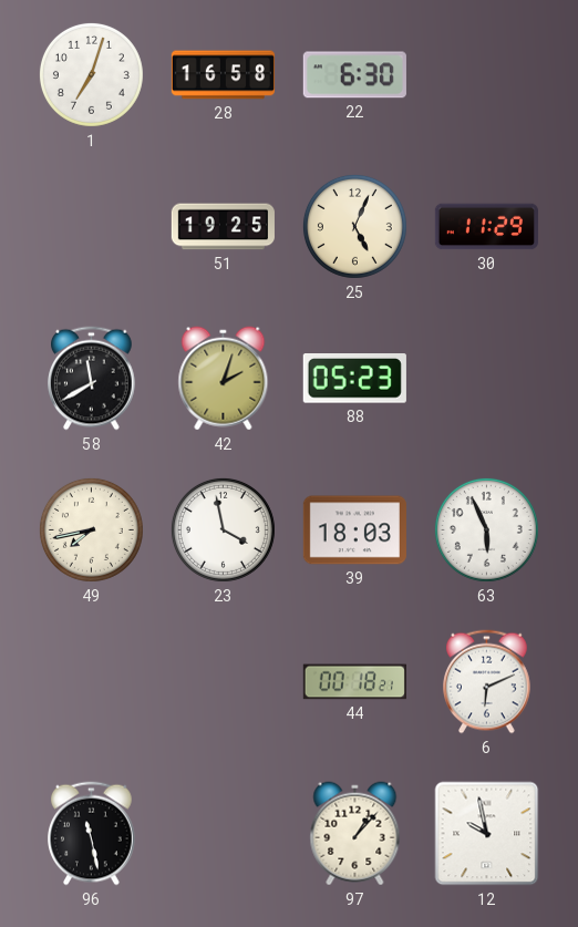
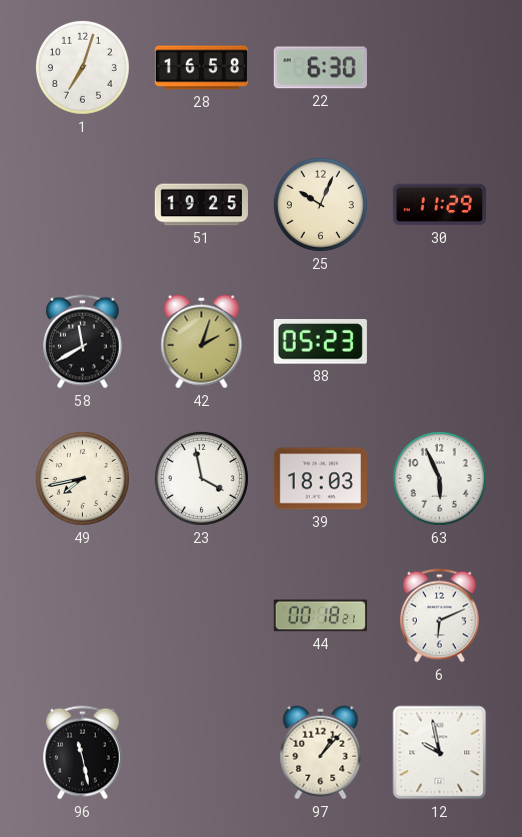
25: 5:04 -> 10:04
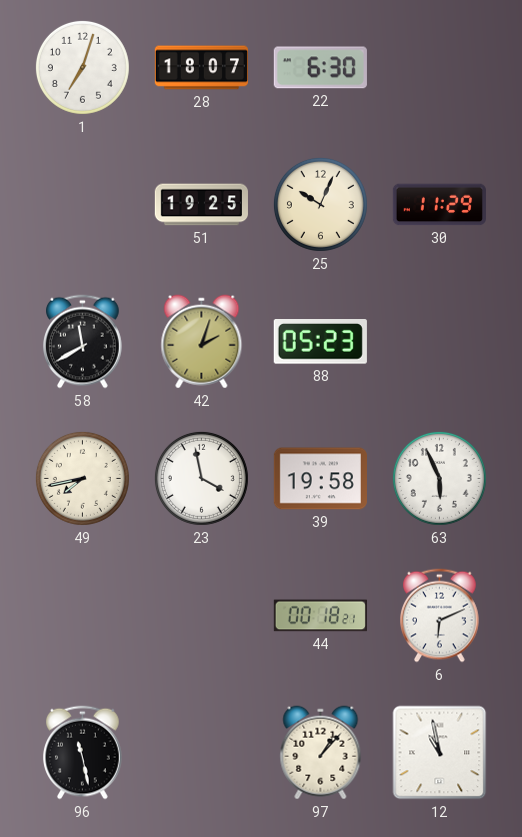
28: 16:58 -> 18:07
39: 18:03 -> 19:58
12: 9:58 -> 10:58
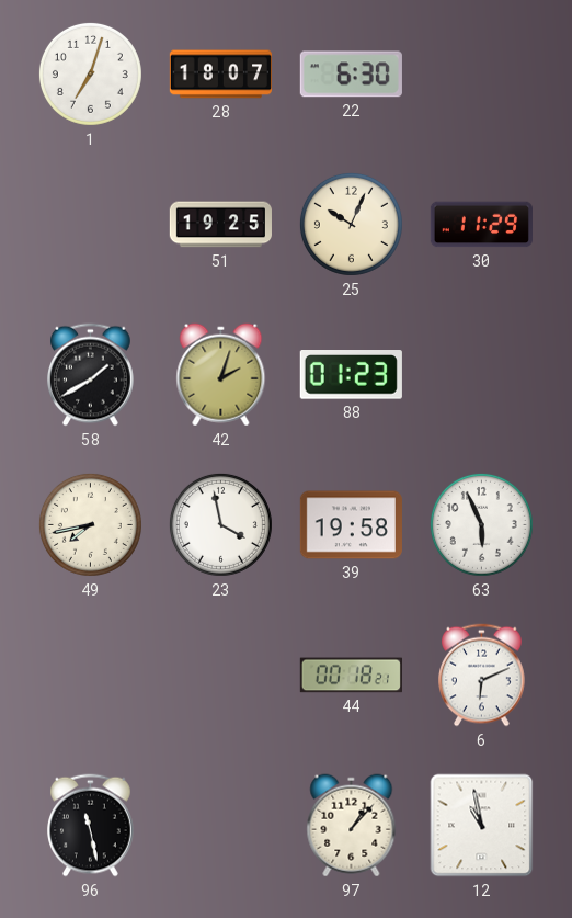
58: 11:40 -> 1:40
88: 05:23 -> 01:23
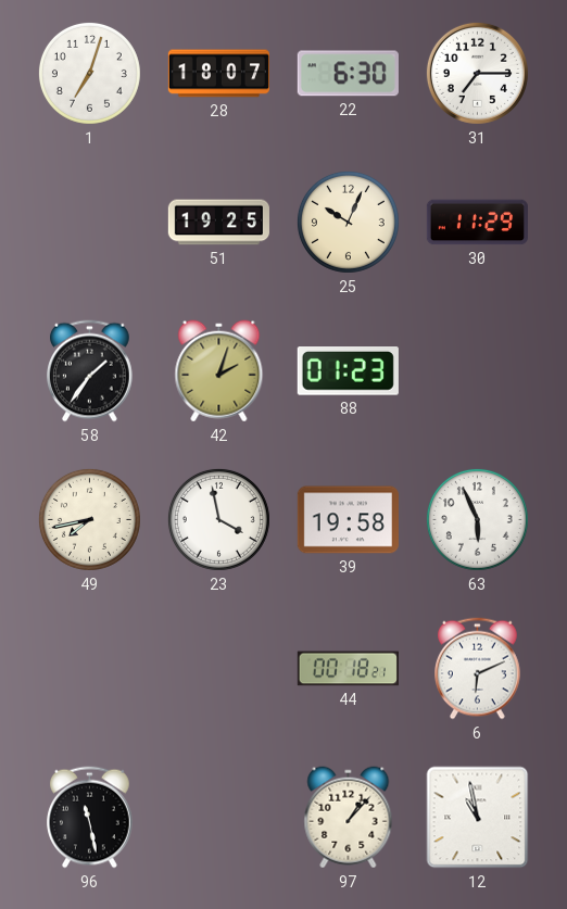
31: none -> 7:15
58: 1:40 -> 1:36
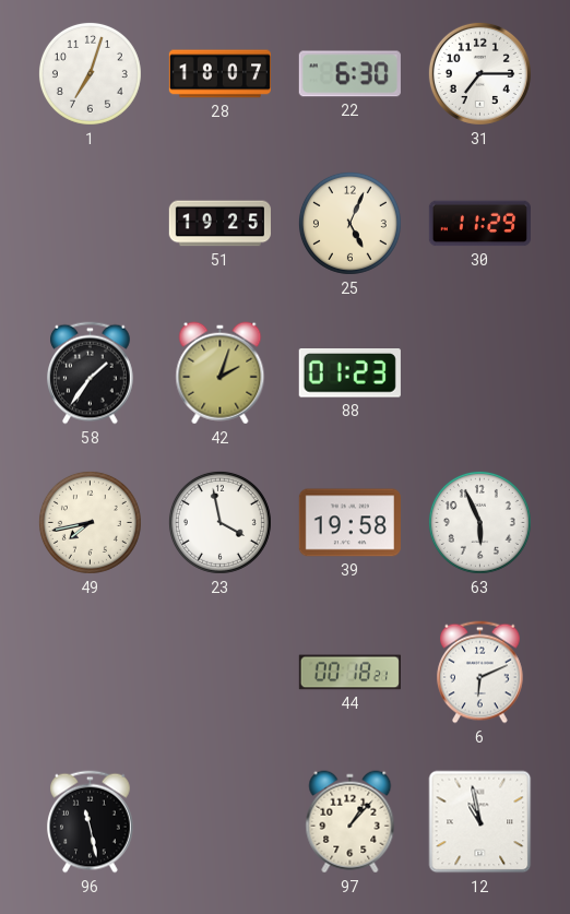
25: 10:04 -> 5:04
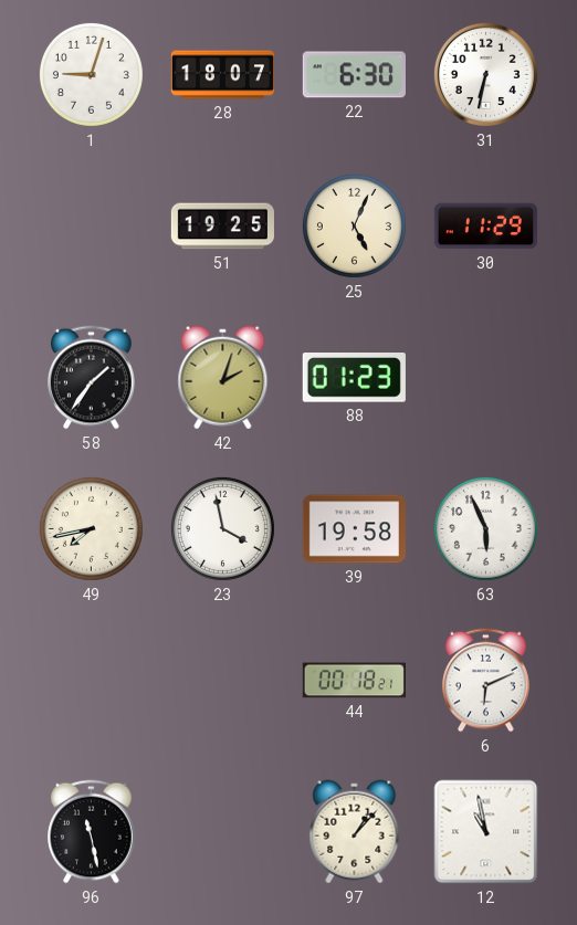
1: 7:03 -> 9:03
31: 7:15 -> 6:32
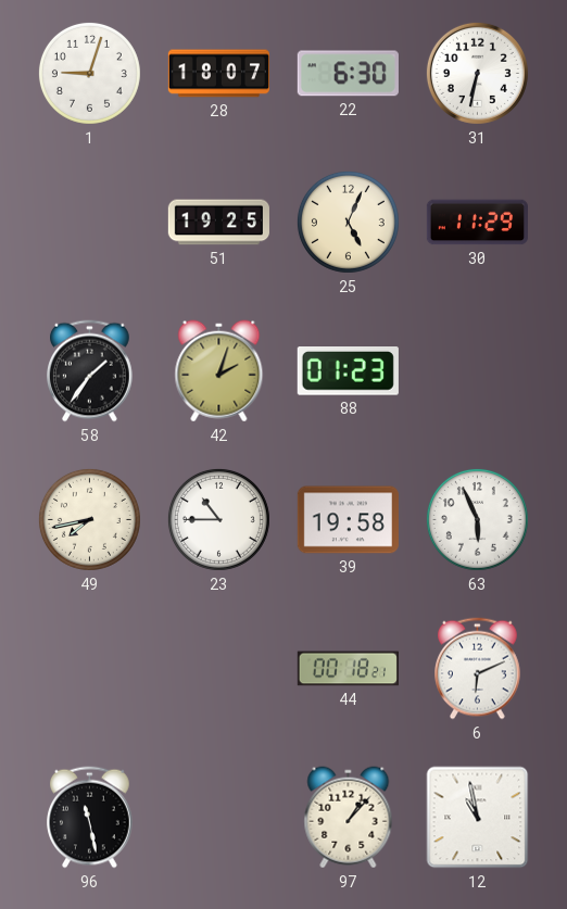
23: 3:58 -> 10:45
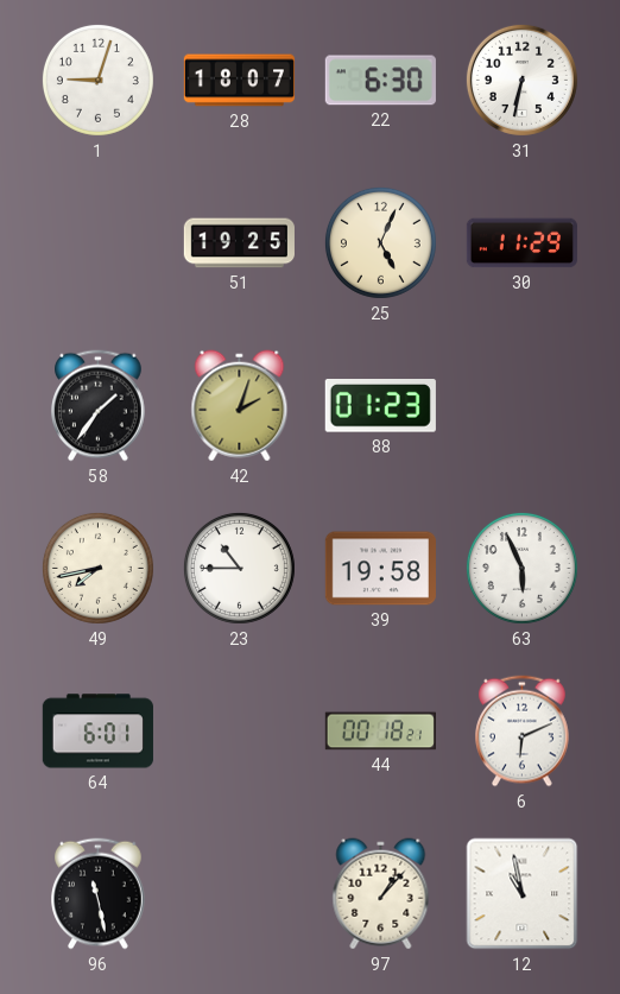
64: none -> 6:01
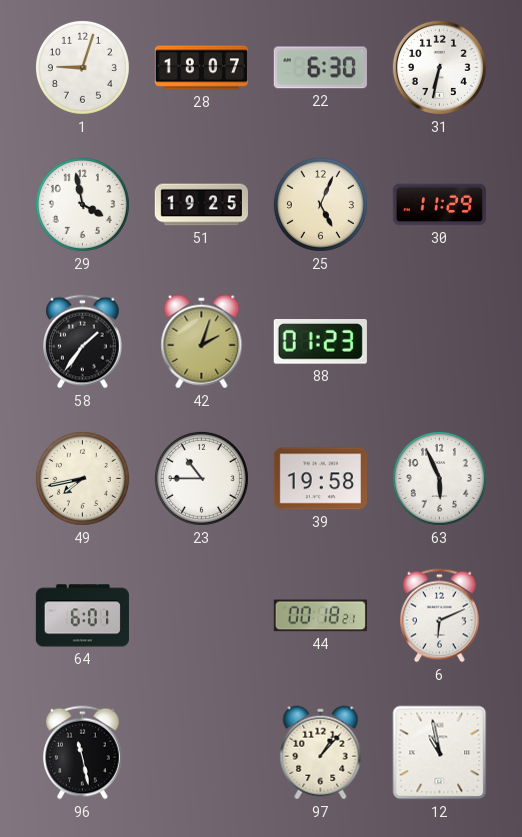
29: none -> 3:58
